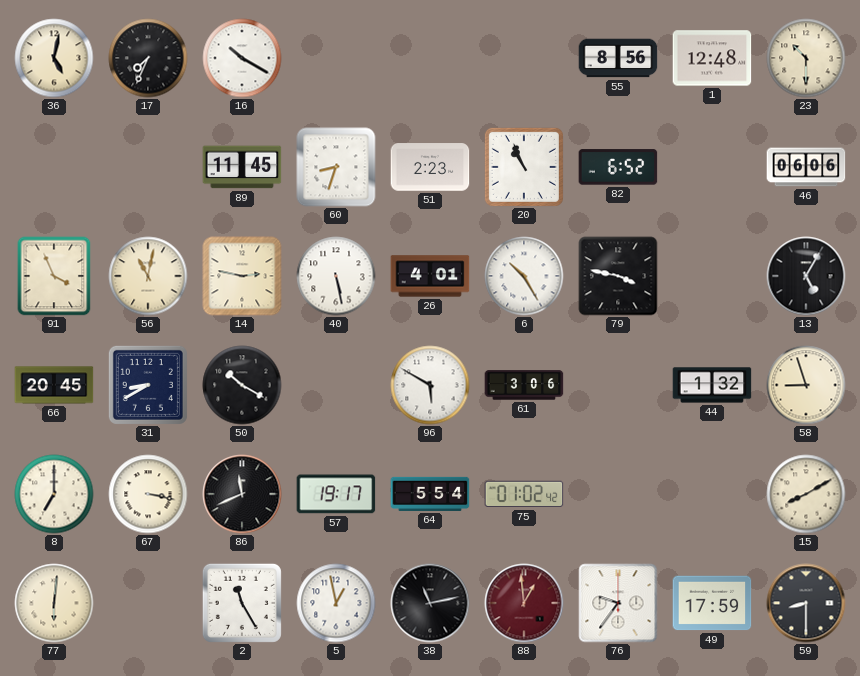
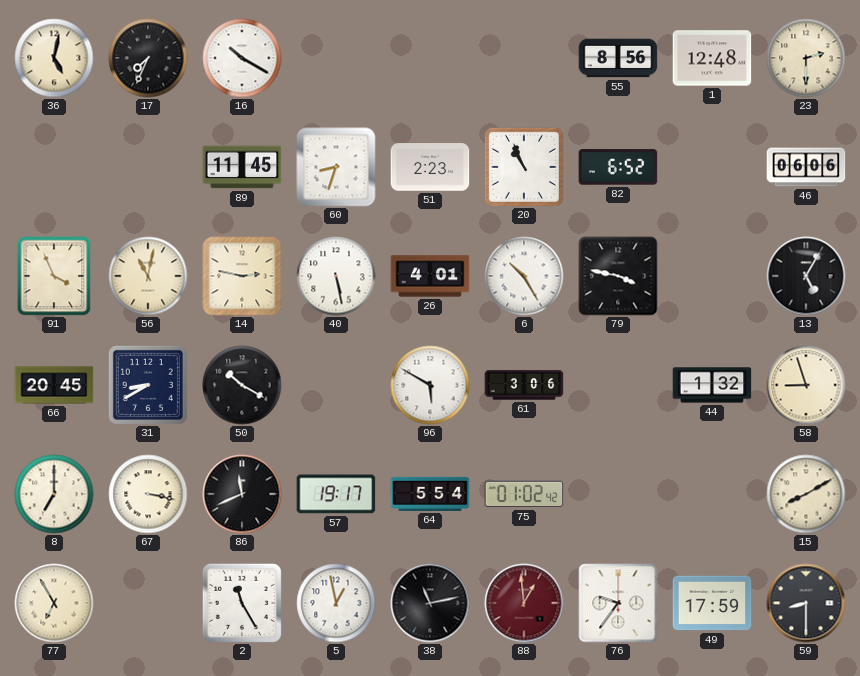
23: 10:30 -> 2:30
77: 6:01 -> 6:55
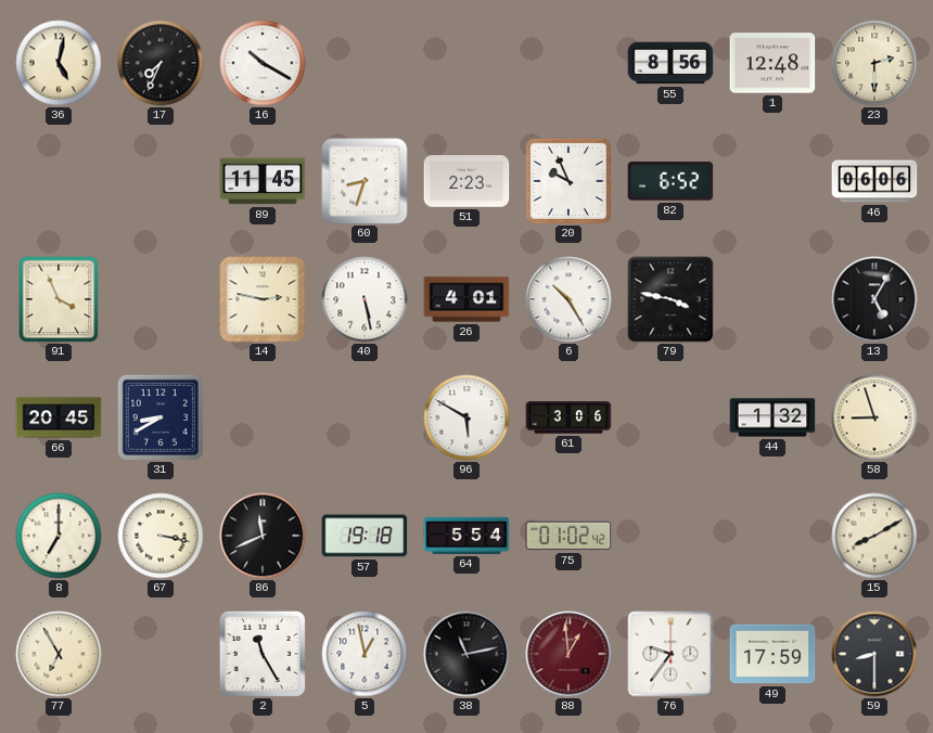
20: 10:56 -> 9:56
56: 11:02 -> none
50: 10:20 -> none
57: 19:17 -> 19:18
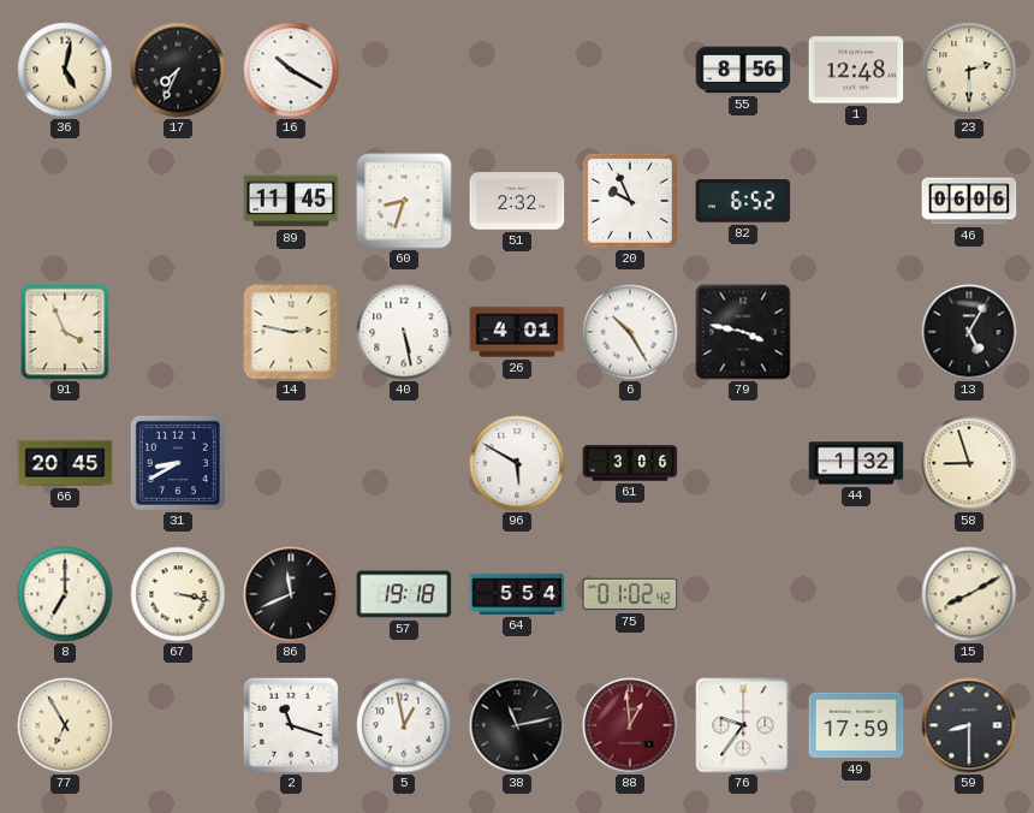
51: 2:23 -> 2:32
2: 11:25 -> 11:18
